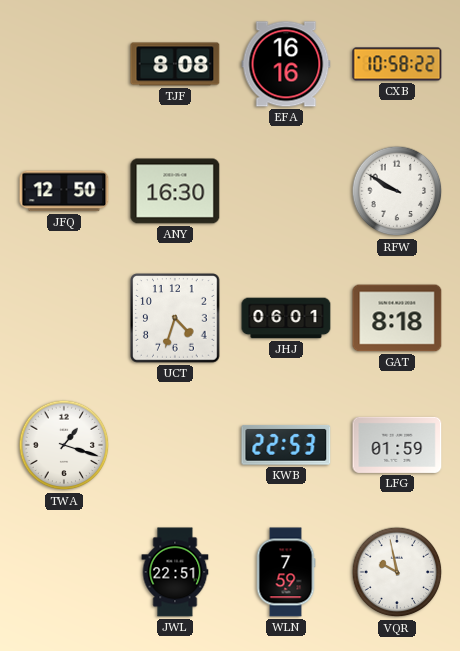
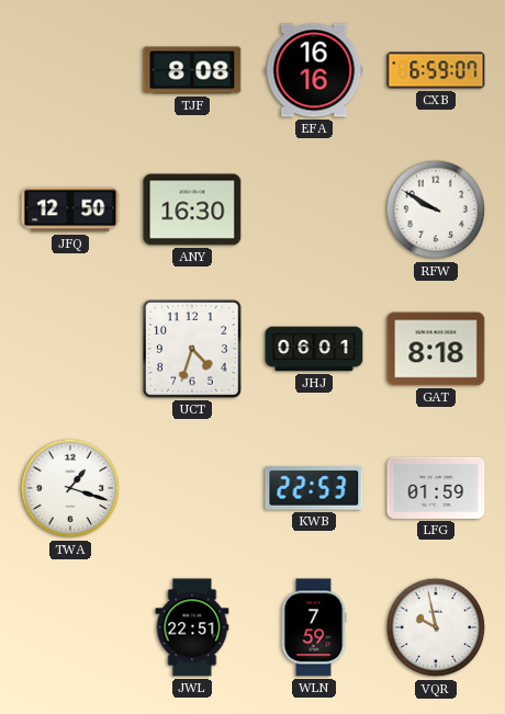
CXB: 10:58 -> 6:59
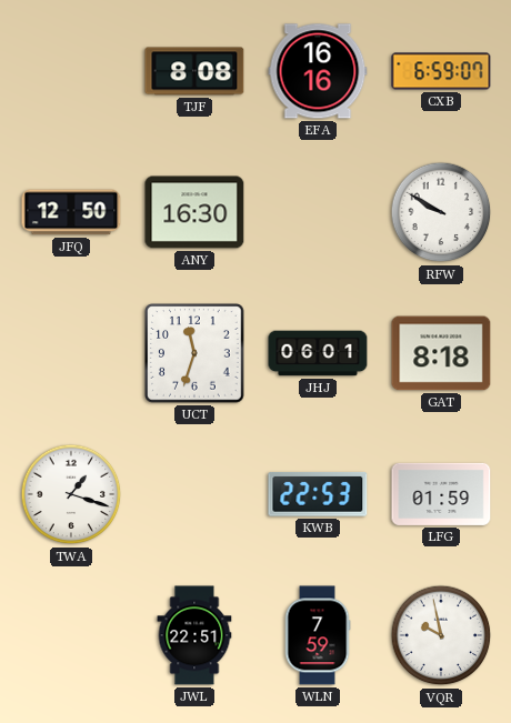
UCT: 4:33 -> 11:33
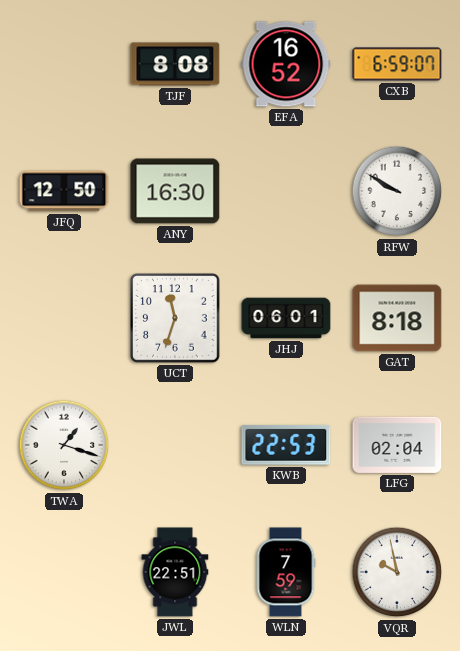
EFA: 16:16 -> 16:52
LFG: 01:59 -> 02:04
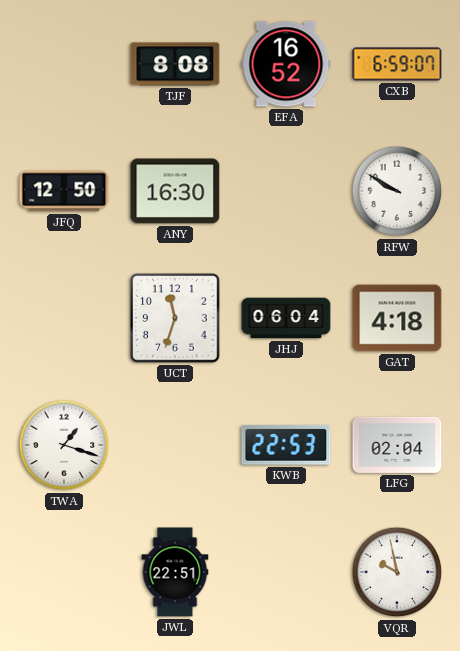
JHJ: 06:01 -> 06:04
GAT: 8:18 -> 4:18
WLN: 7:59 -> none
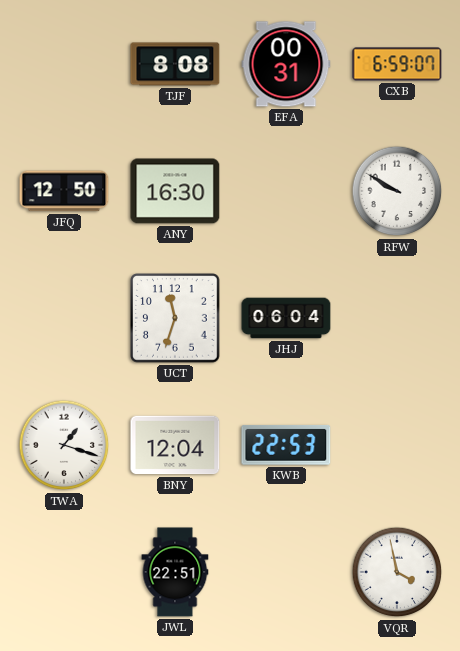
EFA: 16:52 -> 00:31
GAT: 4:18 -> none
BNY: none -> 12:04
LFG: 02:04 -> none
VQR: 9:58 -> 3:58
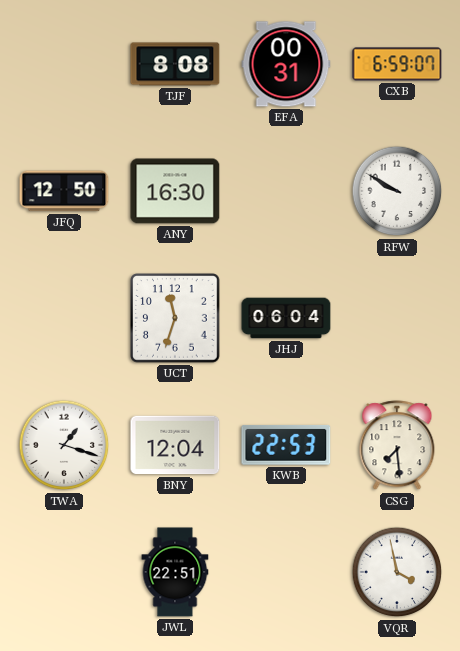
CSG: none -> 7:29
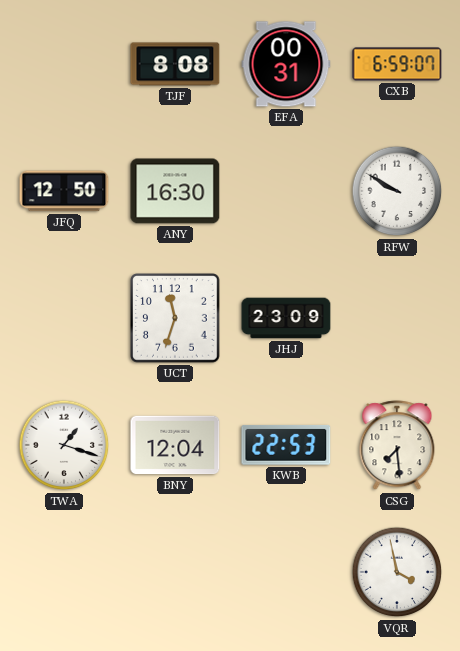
JHJ: 06:04 -> 23:09
JWL: 22:51 -> none
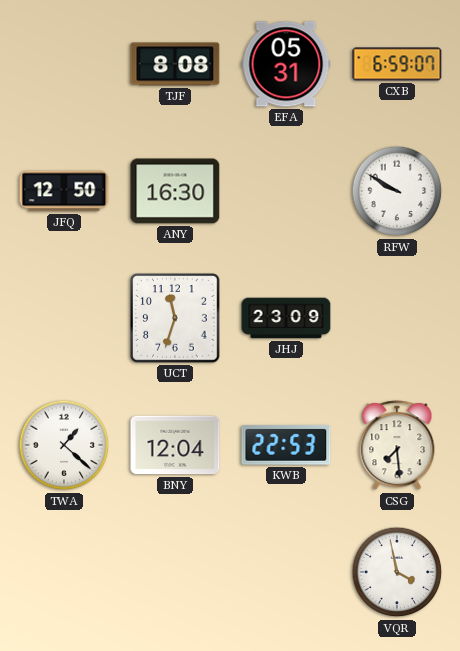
EFA: 00:31 -> 05:31
TWA: 1:18 -> 1:22
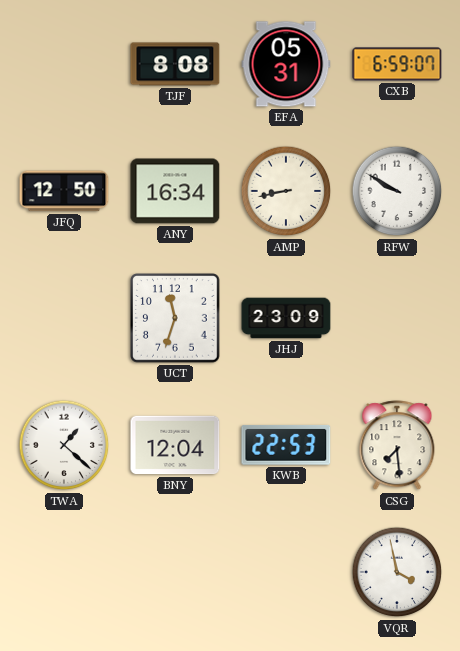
ANY: 16:30 -> 16:34
AMP: none -> 8:43
